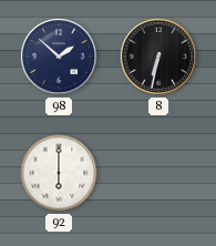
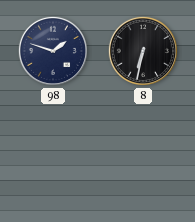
98: 1:52 -> 1:48
92: 6:00 -> none
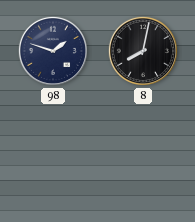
8: 6:32 -> 8:02
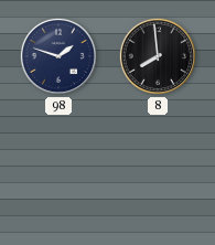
8: 8:02 -> 7:59
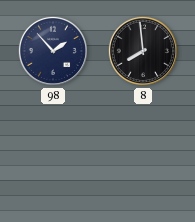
98: 1:48 -> 1:53
